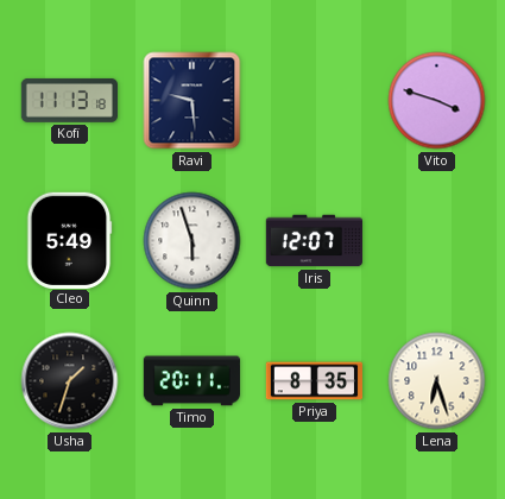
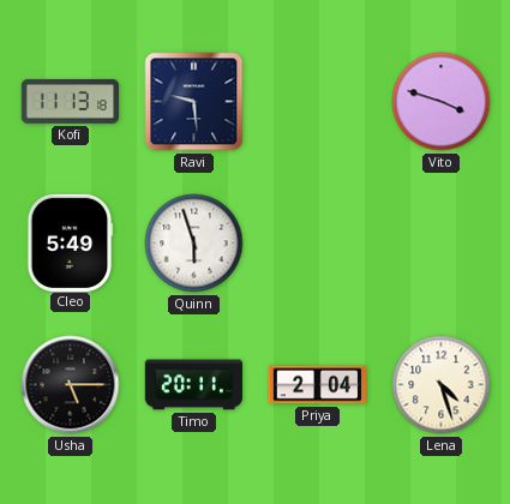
Iris: 12:07 -> none
Usha: 1:33 -> 5:15
Priya: 8:35 -> 2:04
Lena: 6:27 -> 4:27
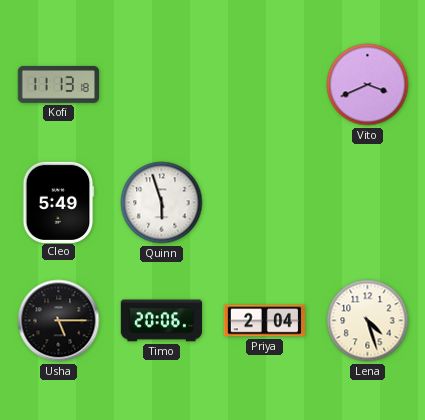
Ravi: 9:29 -> none
Vito: 3:48 -> 3:41
Timo: 20:11 -> 20:06
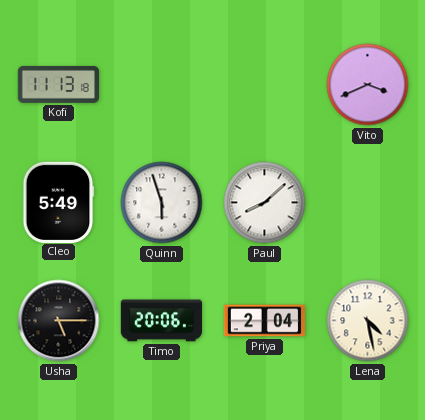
Paul: none -> 8:08
Lena: 4:27 -> 4:28
